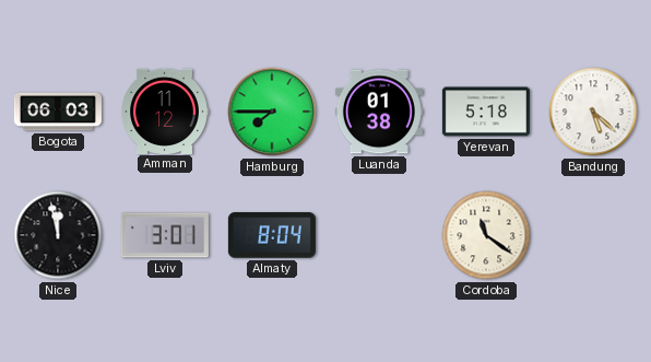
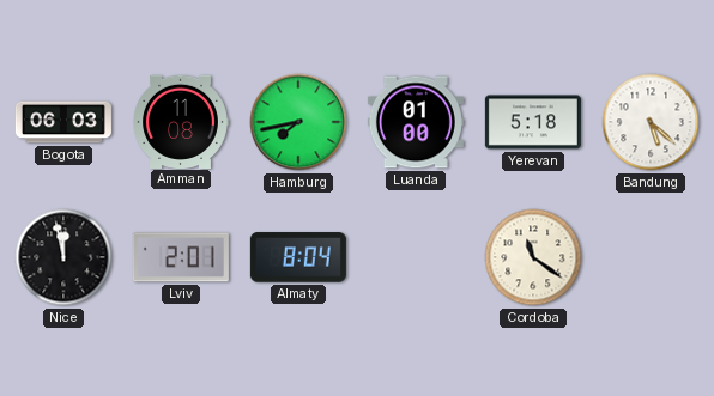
Amman: 11:12 -> 11:08
Hamburg: 7:45 -> 7:43
Luanda: 01:38 -> 01:00
Lviv: 3:01 -> 2:01
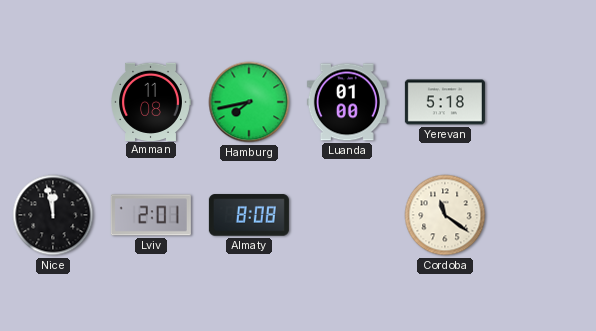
Bogota: 06:03 -> none
Bandung: 5:22 -> none
Almaty: 8:04 -> 8:08
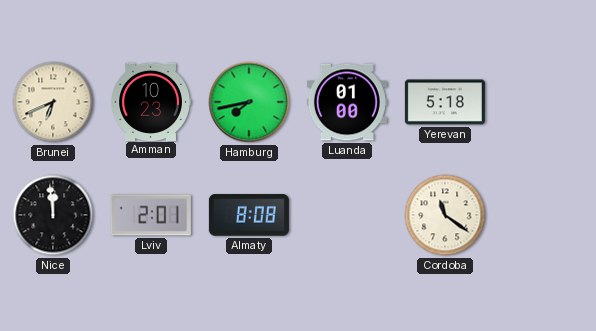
Brunei: none -> 6:41
Amman: 11:08 -> 10:23
Nice: 11:58 -> 11:59
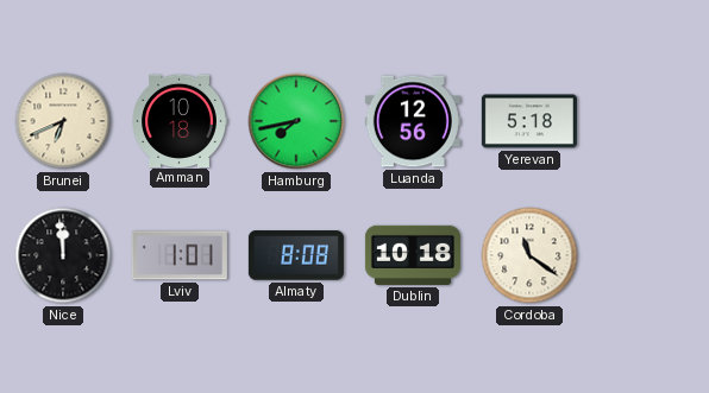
Amman: 10:23 -> 10:18
Luanda: 01:00 -> 12:56
Lviv: 2:01 -> 1:01
Dublin: none -> 10:18
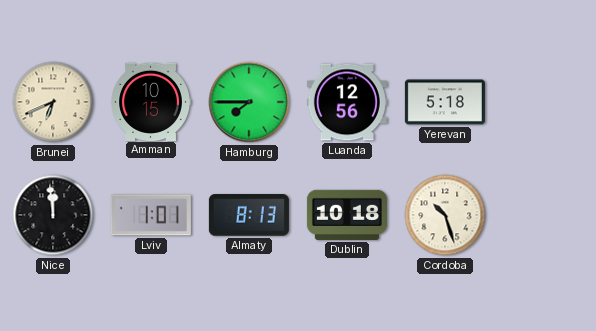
Amman: 10:18 -> 10:15
Hamburg: 7:43 -> 7:45
Almaty: 8:08 -> 8:13
Cordoba: 11:21 -> 10:27
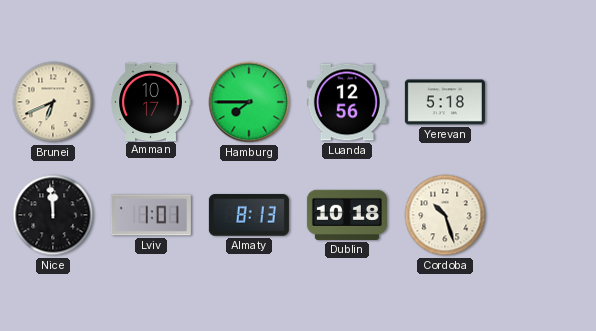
Amman: 10:15 -> 10:17
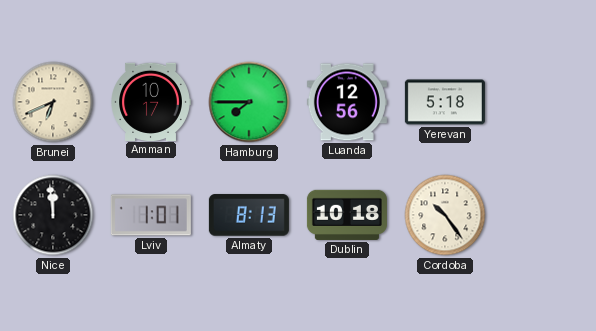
Cordoba: 10:27 -> 10:24
